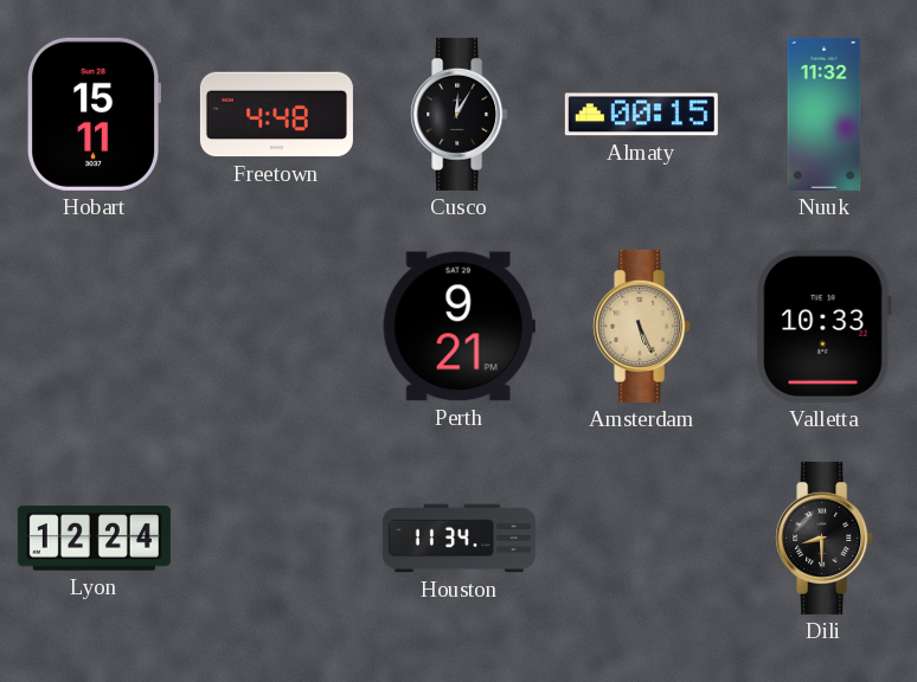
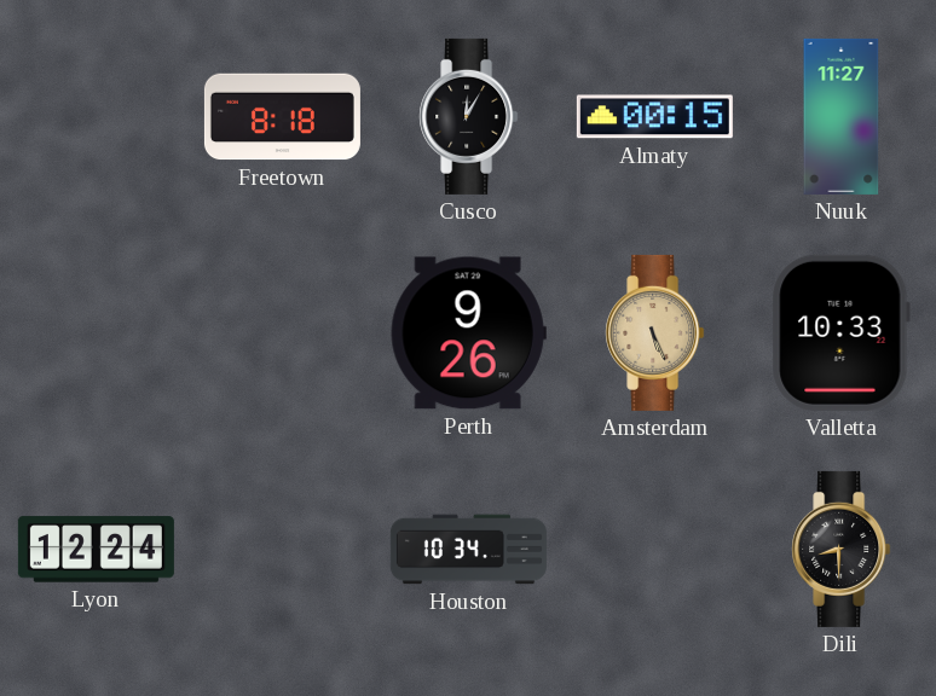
Hobart: 15:11 -> none
Freetown: 4:48 -> 8:18
Nuuk: 11:32 -> 11:27
Perth: 9:21 -> 9:26
Houston: 11:34 -> 10:34
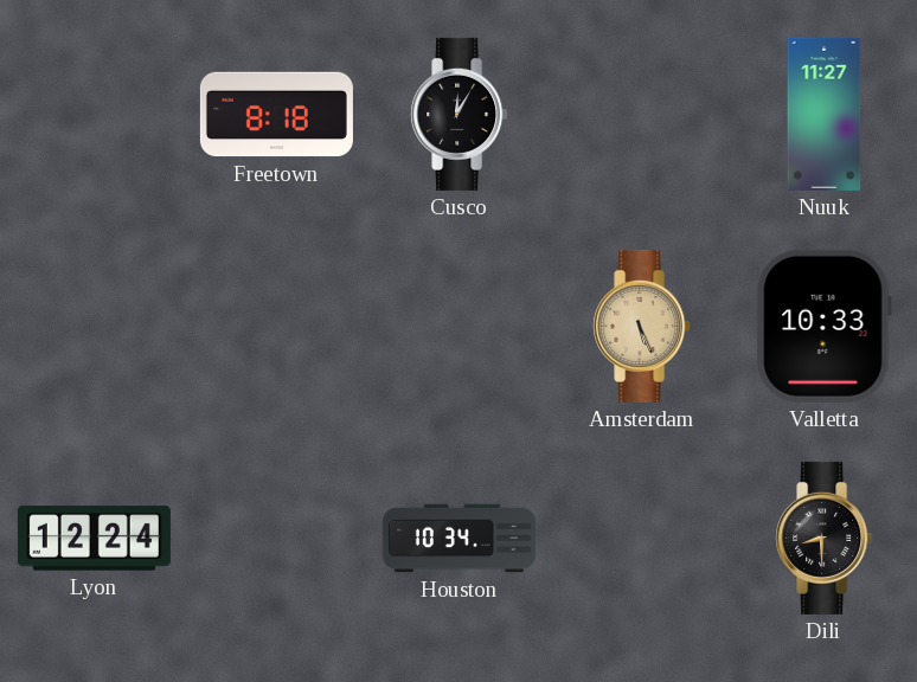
Almaty: 00:15 -> none
Perth: 9:26 -> none
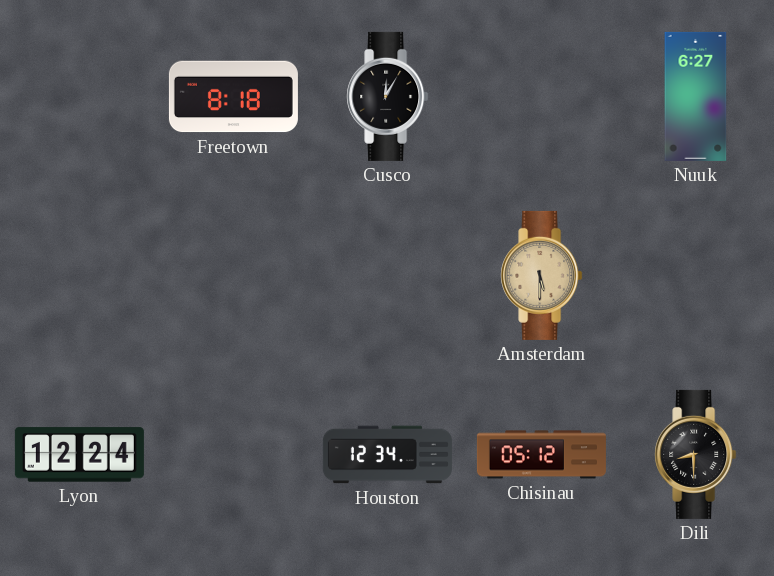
Nuuk: 11:27 -> 6:27
Amsterdam: 5:26 -> 5:30
Valletta: 10:33 -> none
Houston: 10:34 -> 12:34
Chisinau: none -> 05:12
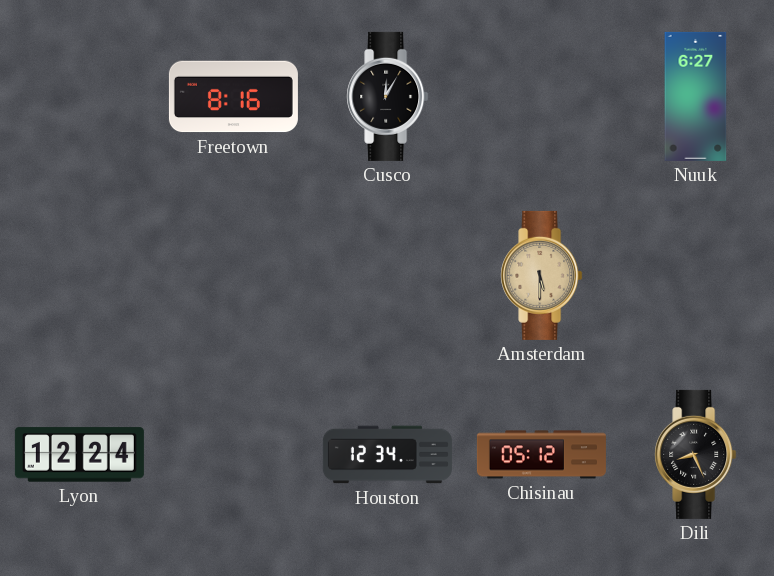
Freetown: 8:18 -> 8:16
Dili: 8:30 -> 8:26
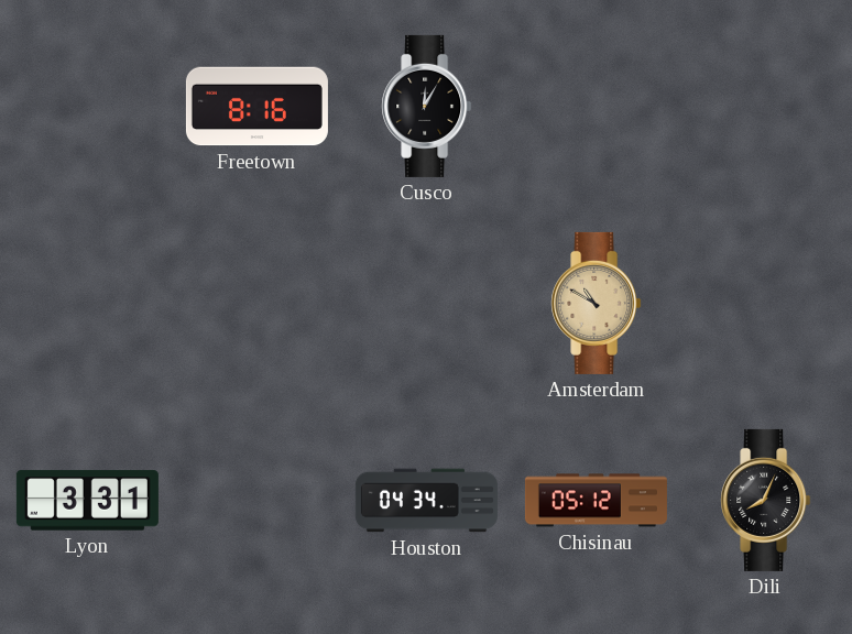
Nuuk: 6:27 -> none
Amsterdam: 5:30 -> 10:50
Lyon: 12:24 -> 3:31
Houston: 12:34 -> 04:34
Dili: 8:26 -> 8:04
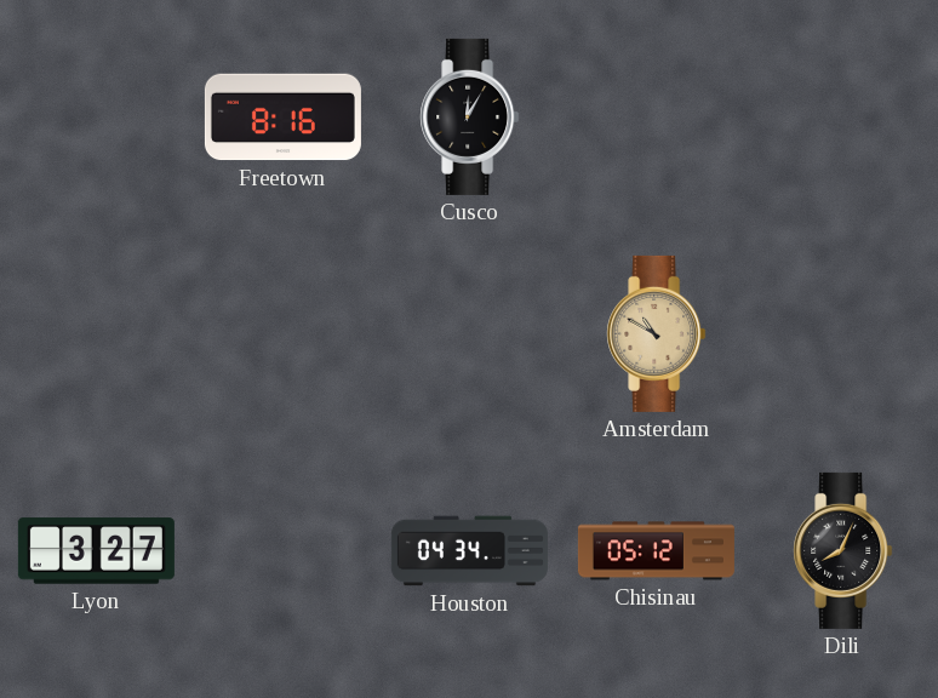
Lyon: 3:31 -> 3:27
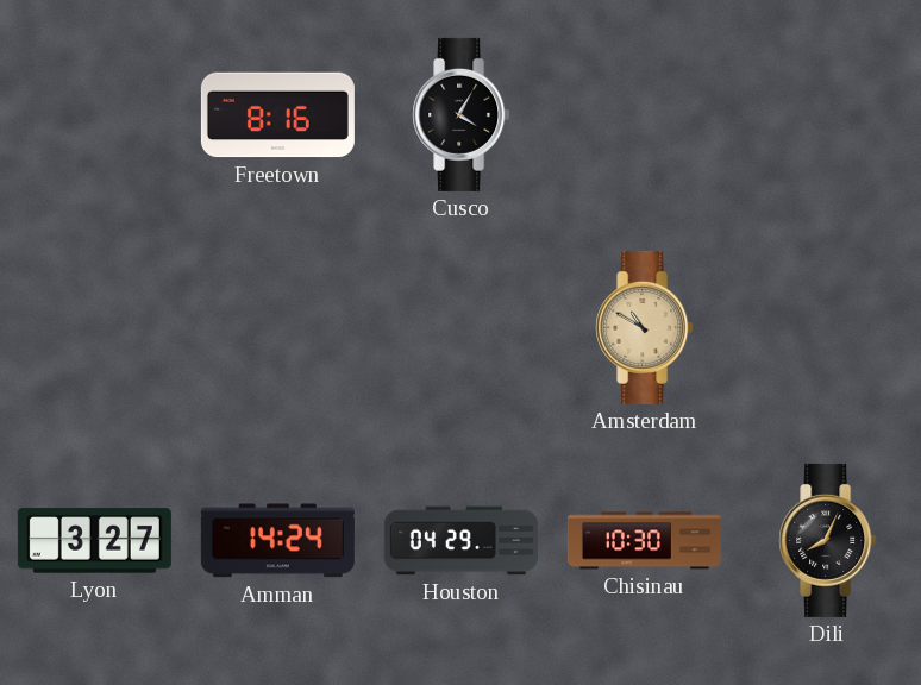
Cusco: 12:05 -> 4:05
Amman: none -> 14:24
Houston: 04:34 -> 04:29
Chisinau: 05:12 -> 10:30
